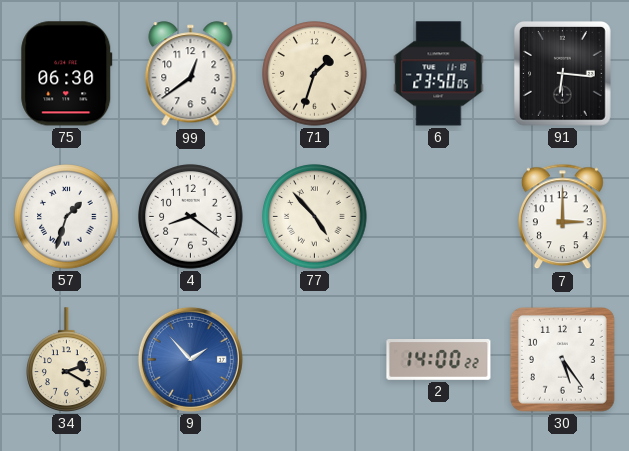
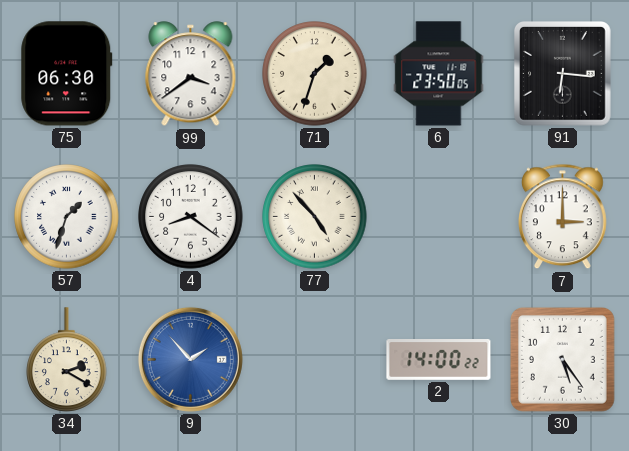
99: 12:39 -> 3:39
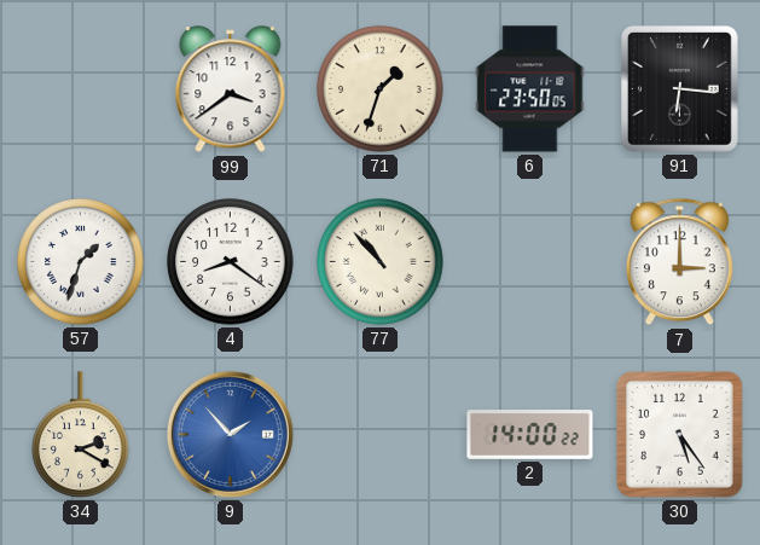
75: 06:30 -> none
77: 4:53 -> 10:53
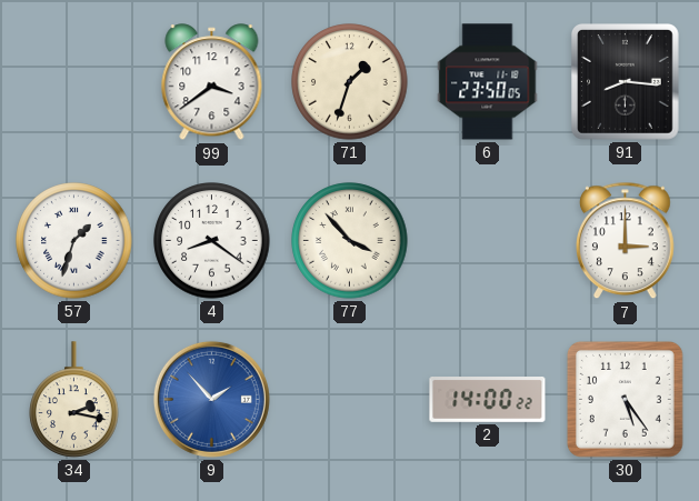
91: 6:16 -> 8:16
77: 10:53 -> 3:53
34: 2:20 -> 2:17
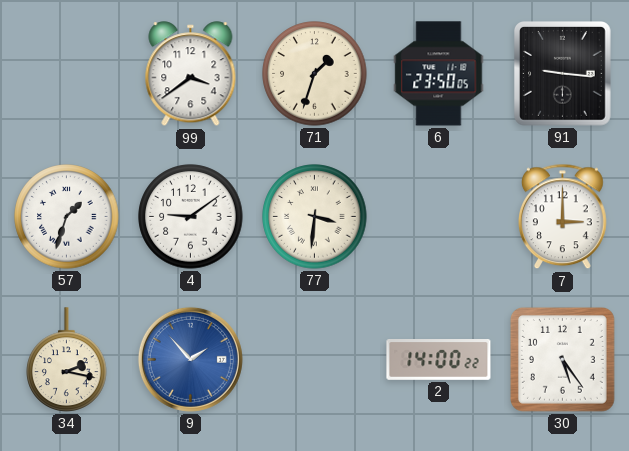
91: 8:16 -> 9:16
4: 8:21 -> 9:09
77: 3:53 -> 3:31
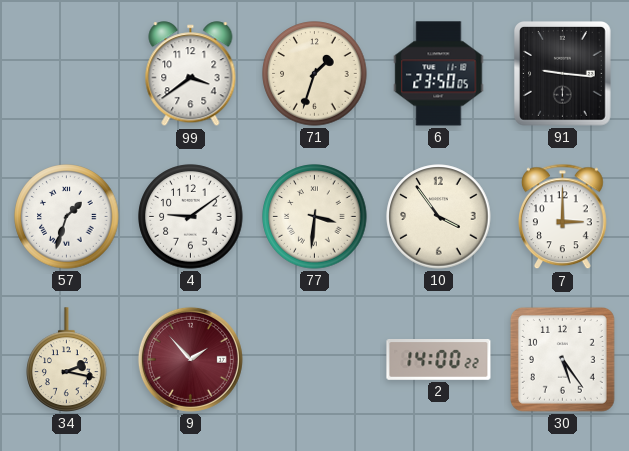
10: none -> 3:54
9 dial: blue -> burgundy
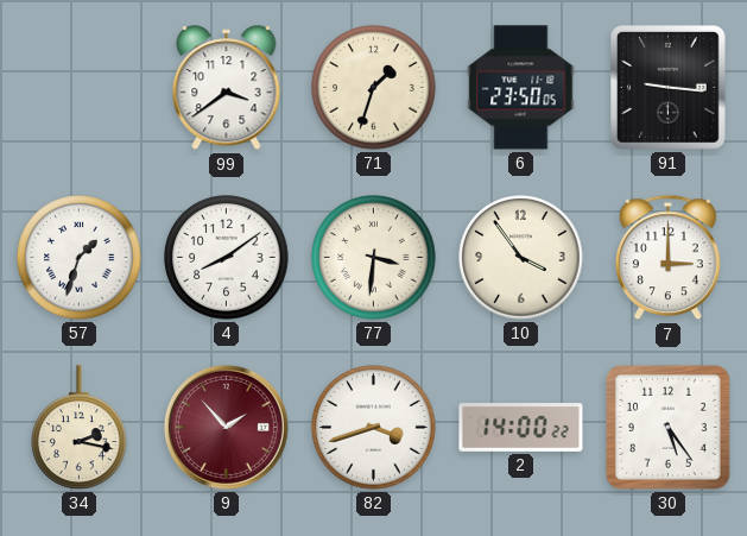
4: 9:09 -> 8:09
82: none -> 3:42
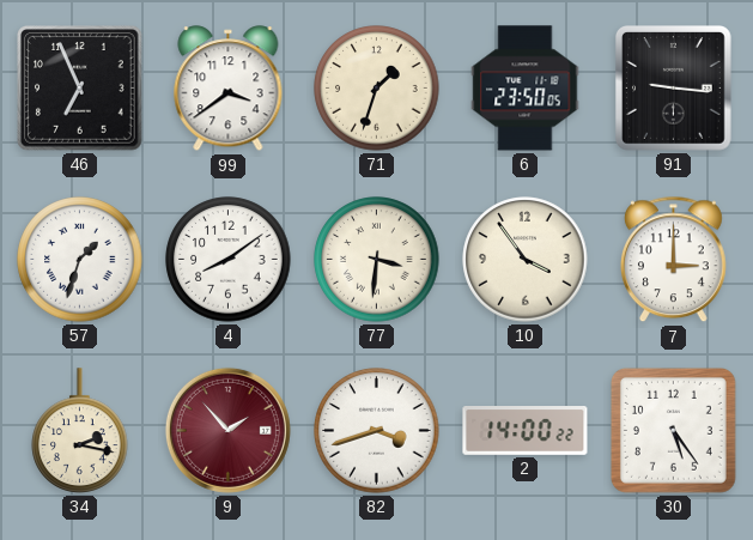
46: none -> 6:56
